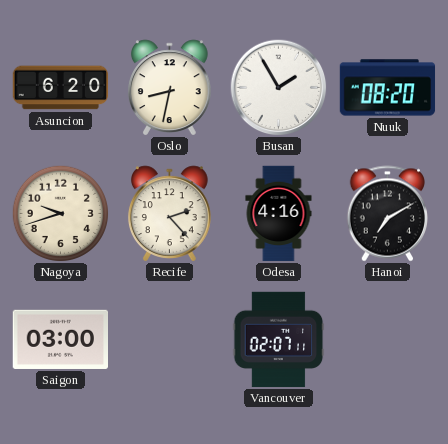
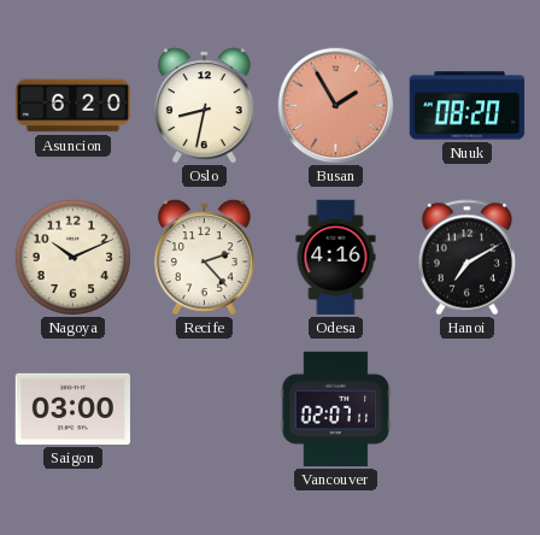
Busan dial: white -> salmon
Nagoya: 9:42 -> 10:11
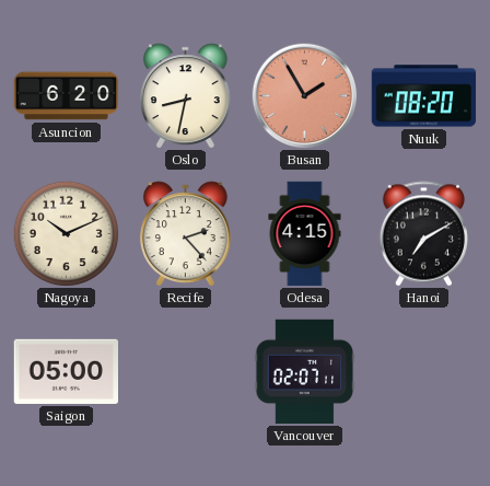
Odesa: 4:16 -> 4:15
Saigon: 03:00 -> 05:00
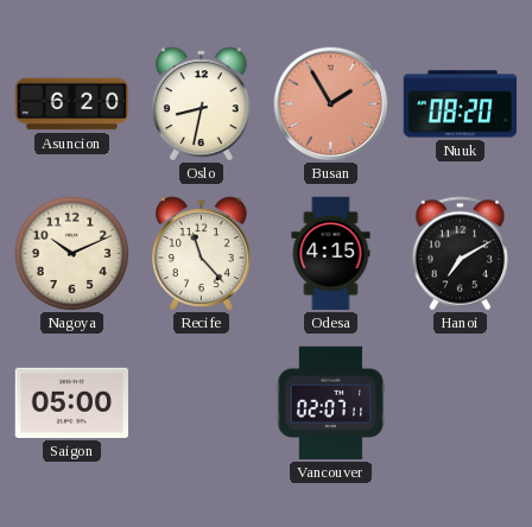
Recife: 2:23 -> 11:23
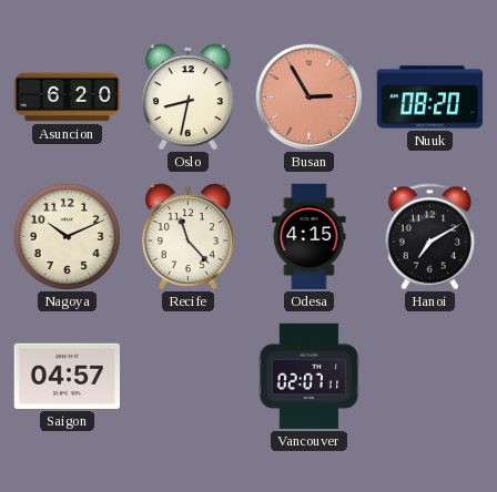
Busan: 1:55 -> 2:55
Saigon: 05:00 -> 04:57
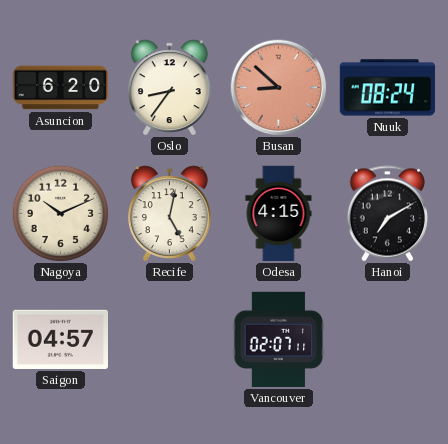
Oslo: 8:32 -> 8:36
Busan: 2:55 -> 8:52
Nuuk: 08:20 -> 08:24
Recife: 11:23 -> 5:02
